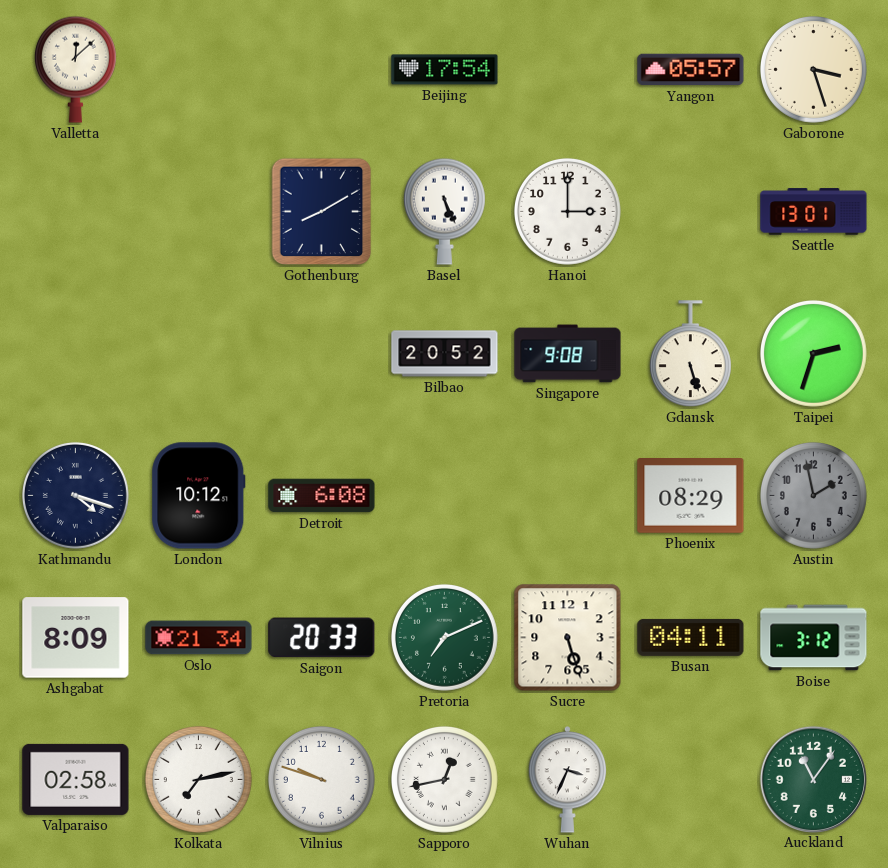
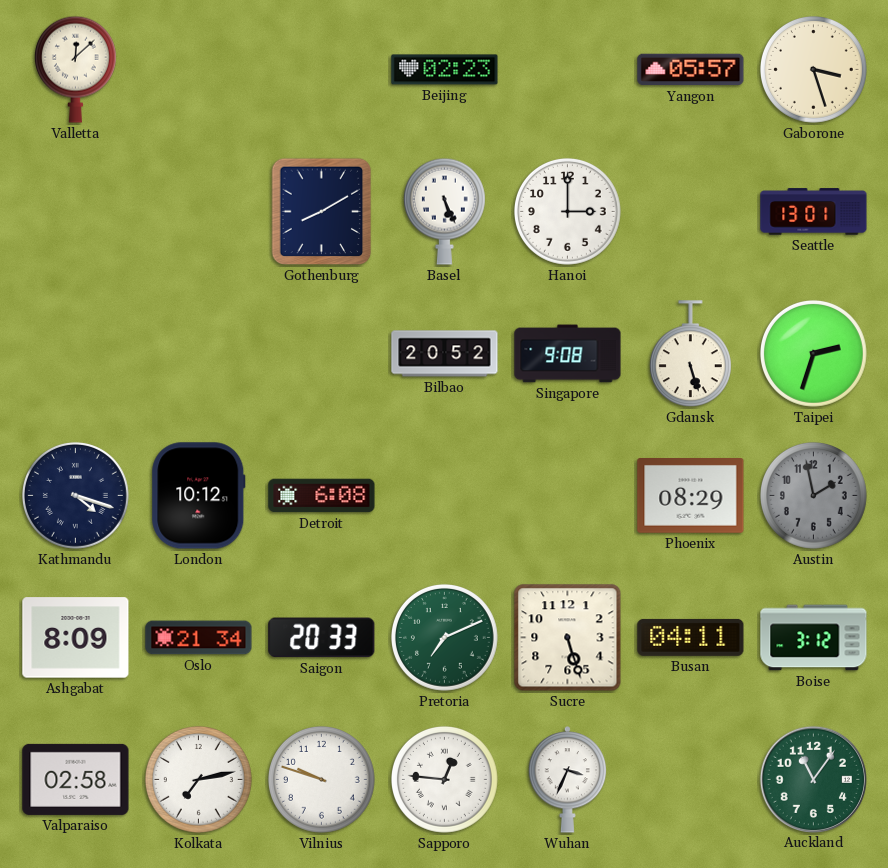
Beijing: 17:54 -> 02:23
Sapporo: 12:43 -> 12:46
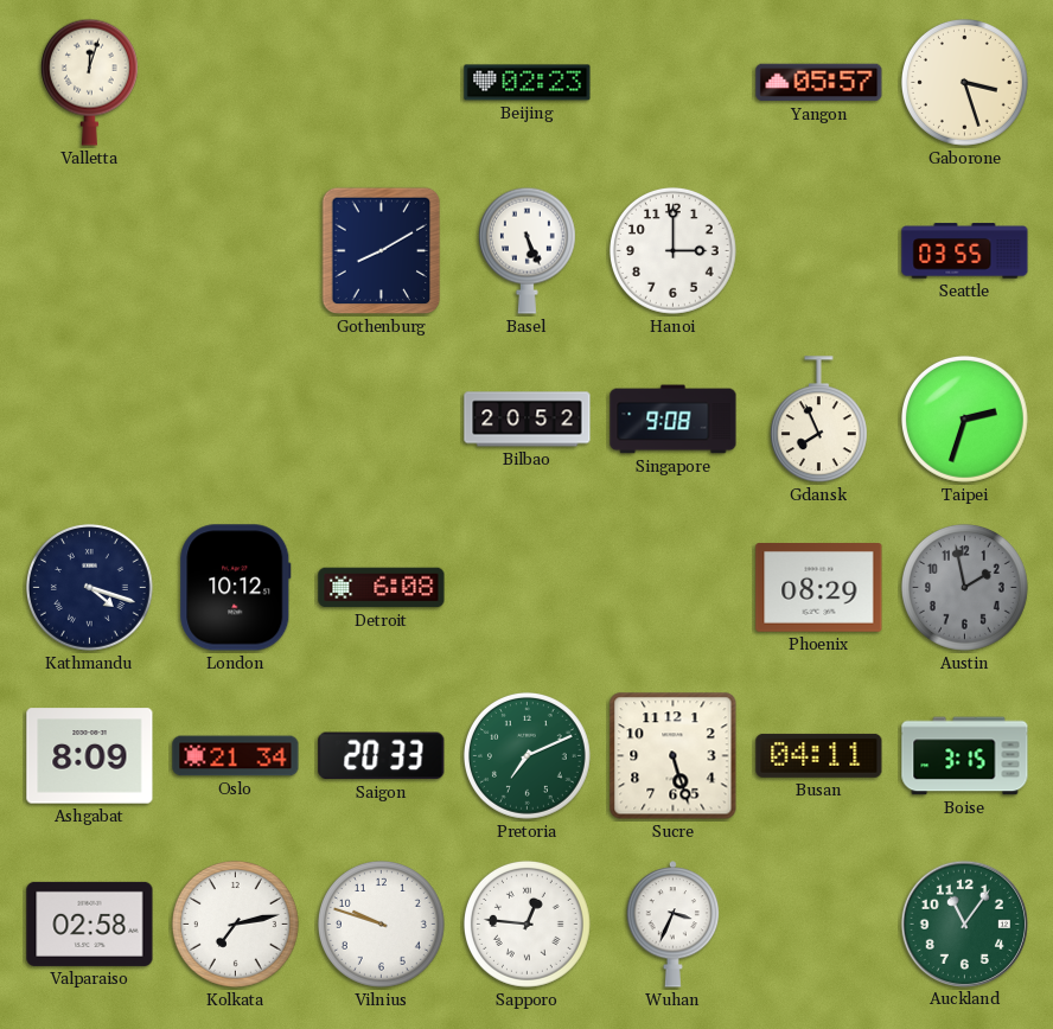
Valletta: 12:08 -> 12:03
Seattle: 13:01 -> 03:55
Gdansk: 5:27 -> 7:56
Boise: 3:12 -> 3:15
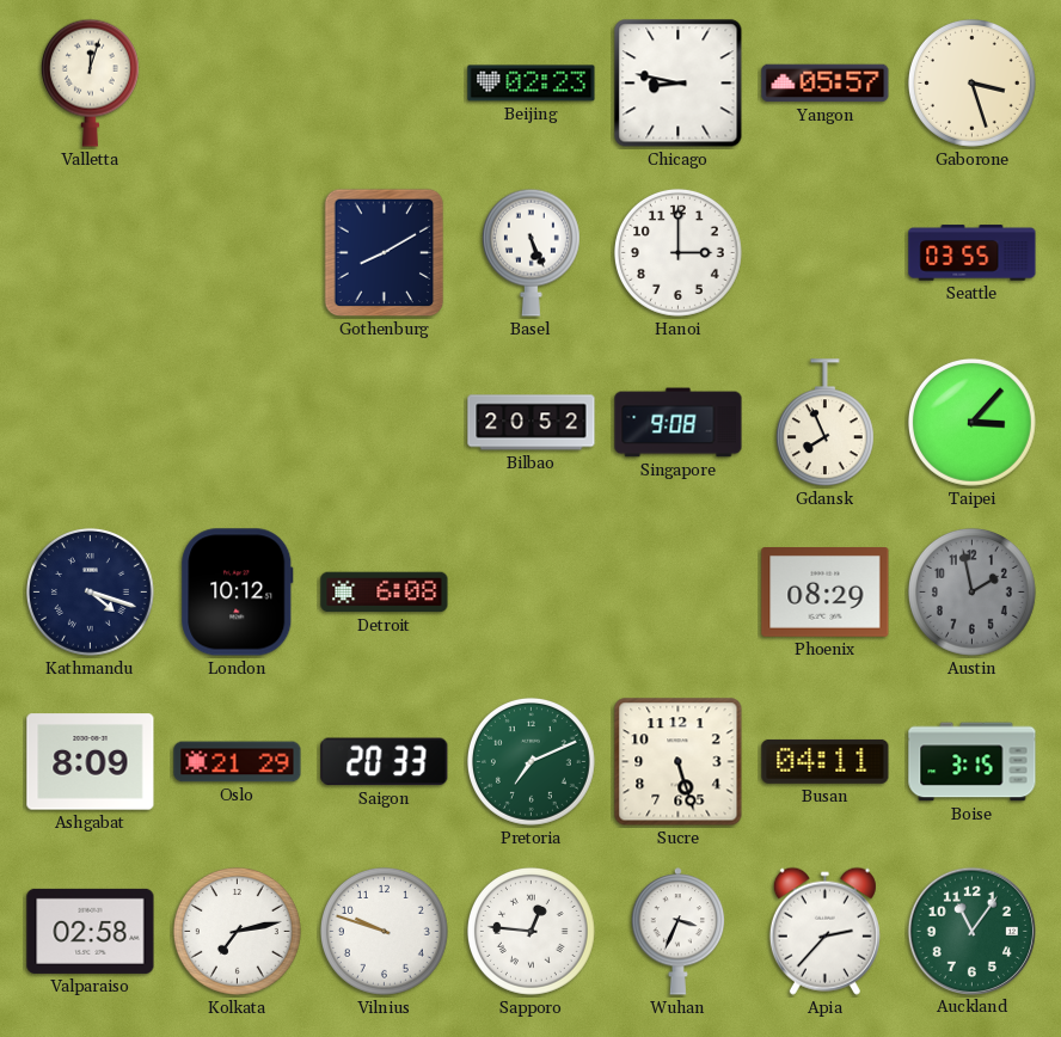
Chicago: none -> 8:47
Taipei: 2:33 -> 3:07
Oslo: 21:34 -> 21:29
Apia: none -> 2:37
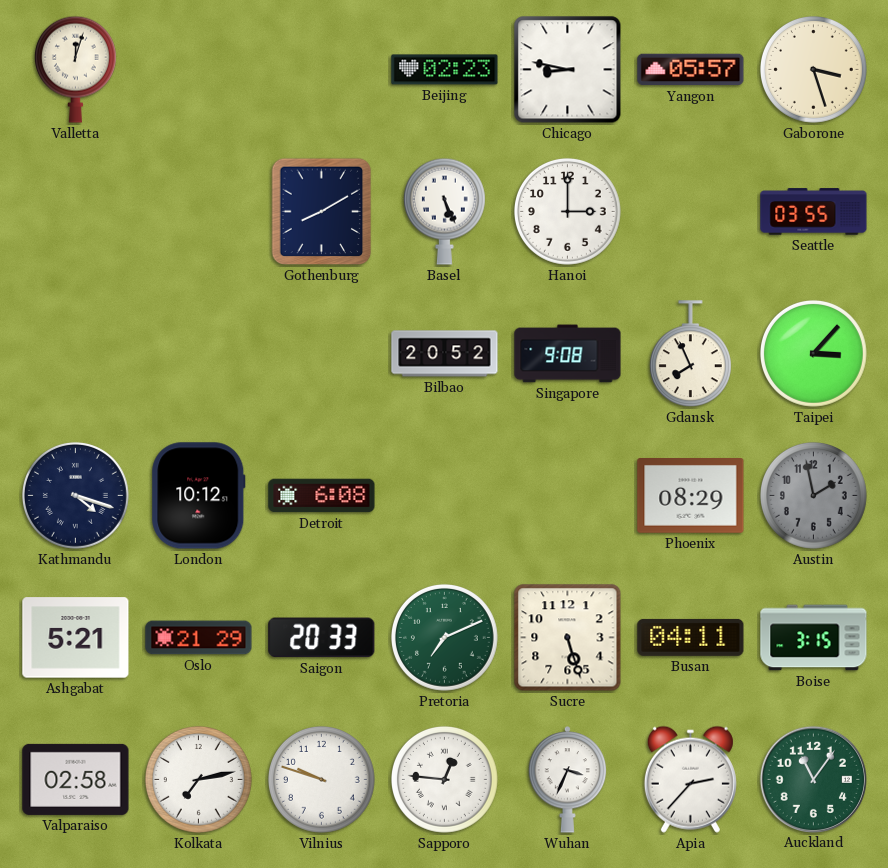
Ashgabat: 8:09 -> 5:21
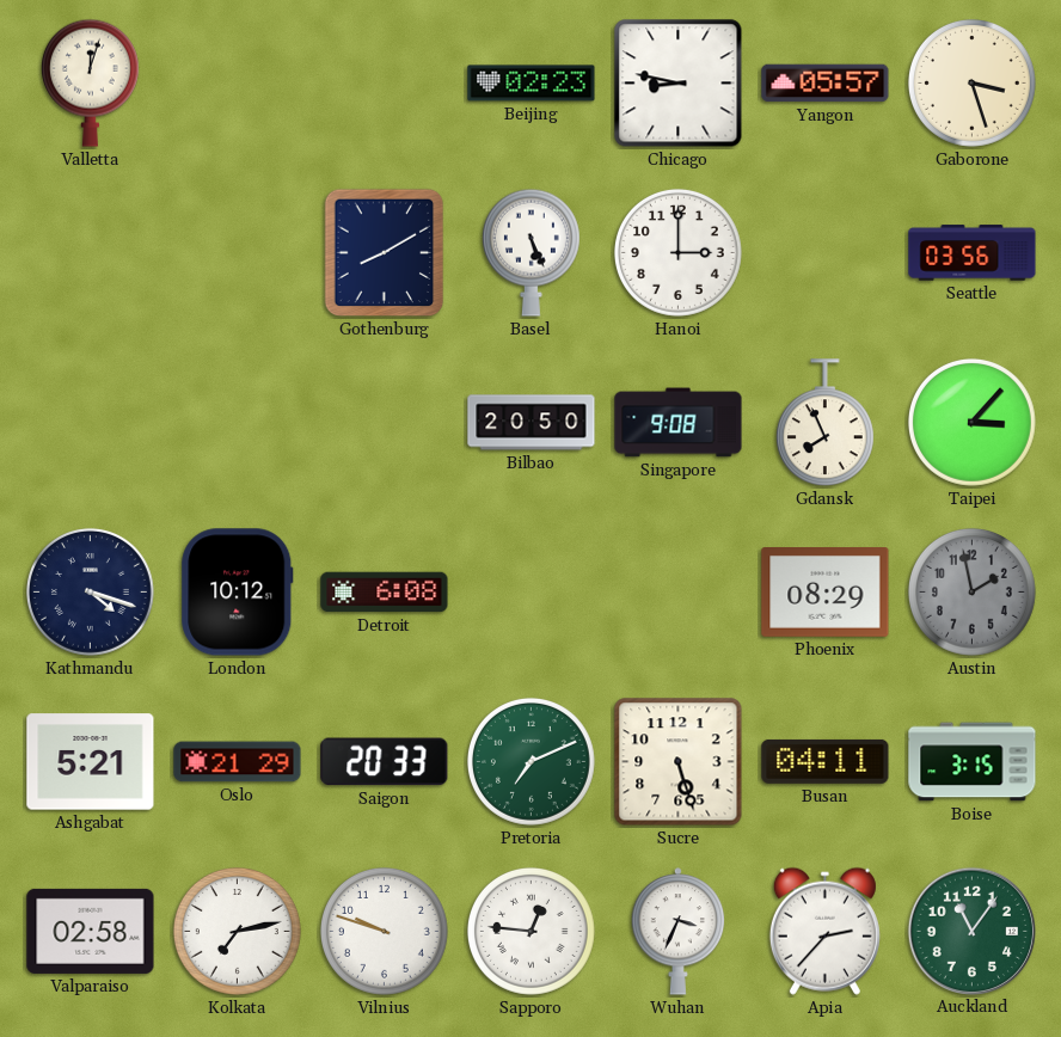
Seattle: 03:55 -> 03:56
Bilbao: 20:52 -> 20:50
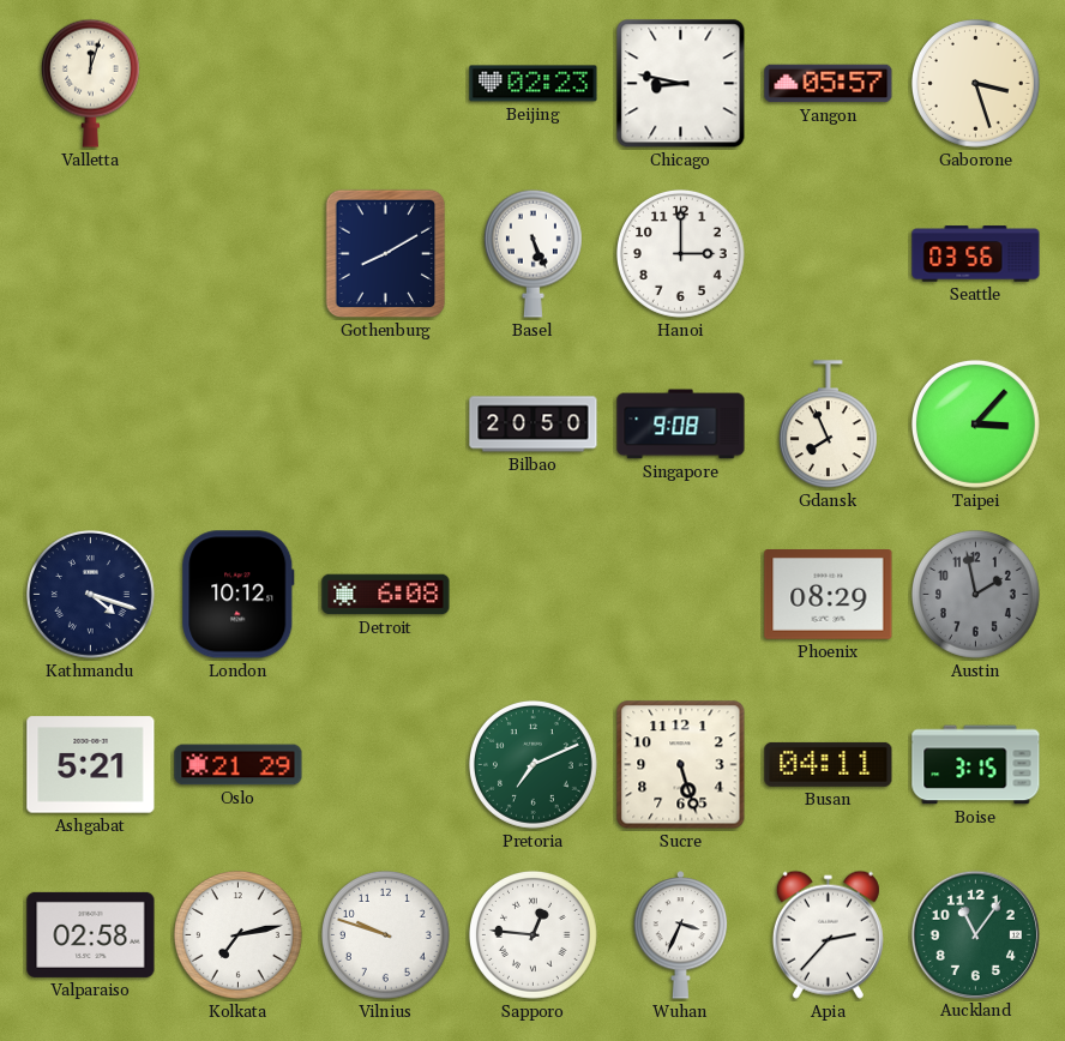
Saigon: 20:33 -> none
